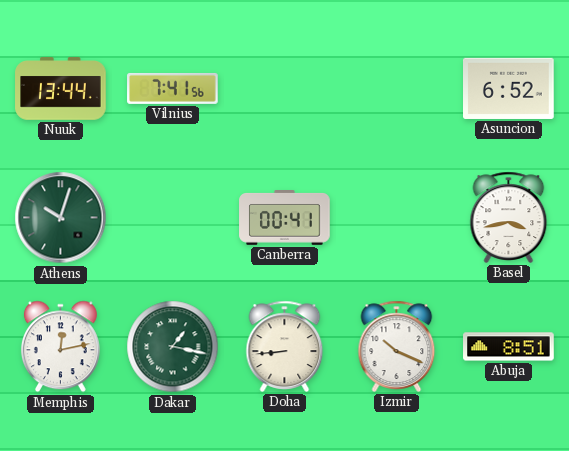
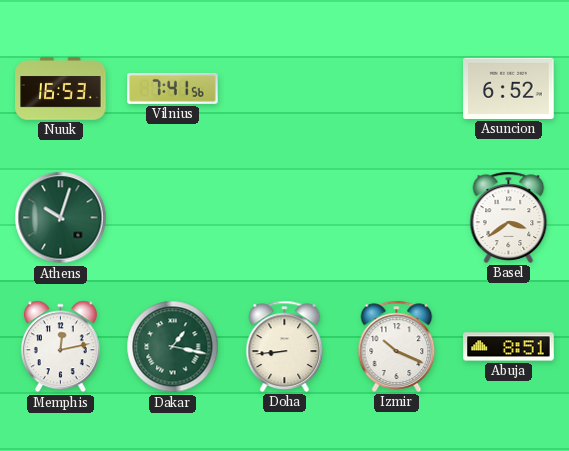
Nuuk: 13:44 -> 16:53
Canberra: 00:41 -> none
Basel: 3:43 -> 3:39
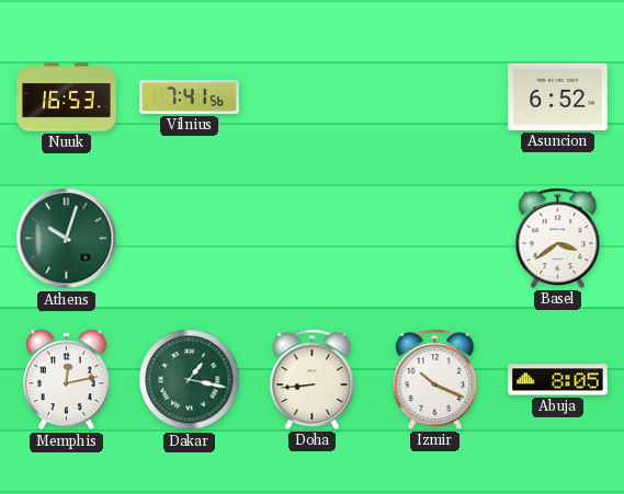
Abuja: 8:51 -> 8:05
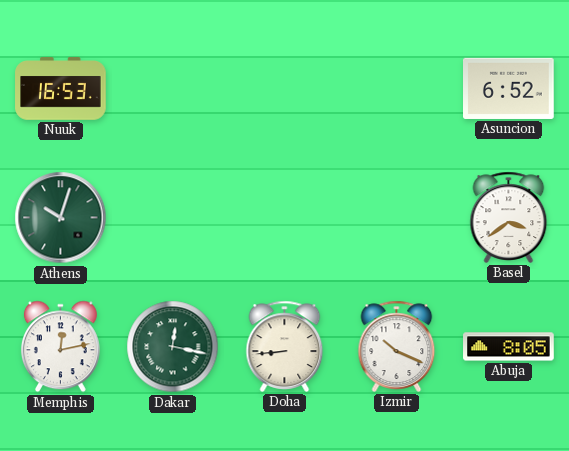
Vilnius: 7:41 -> none
Dakar: 1:17 -> 12:17
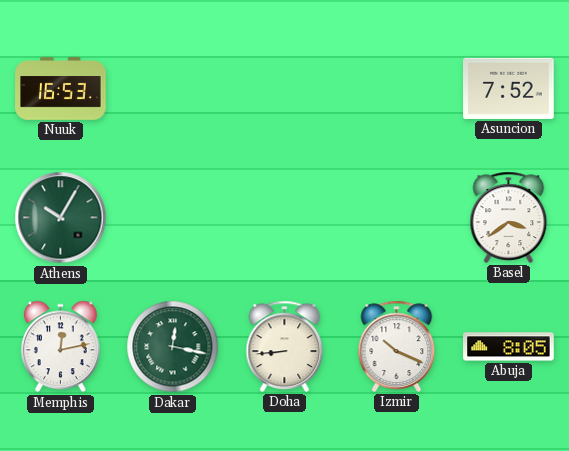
Asuncion: 6:52 -> 7:52
Athens: 10:03 -> 10:05
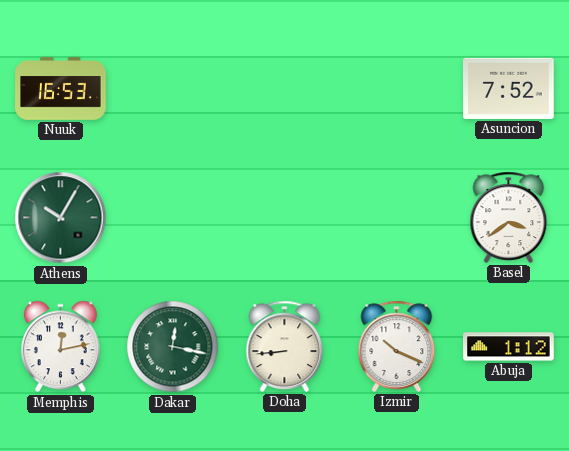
Abuja: 8:05 -> 1:12
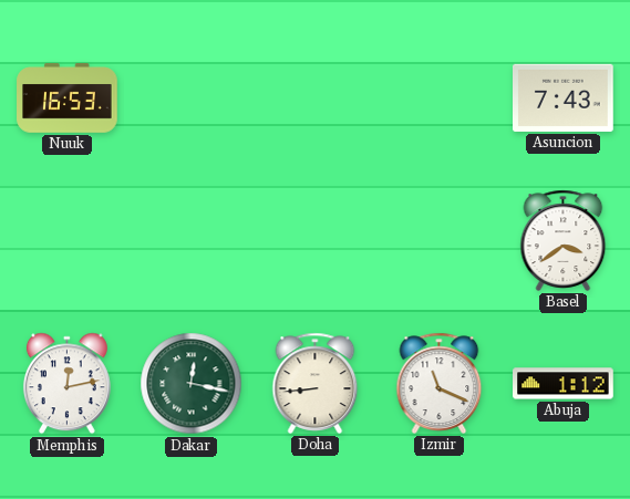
Asuncion: 7:52 -> 7:43
Athens: 10:05 -> none
Izmir: 10:19 -> 11:19
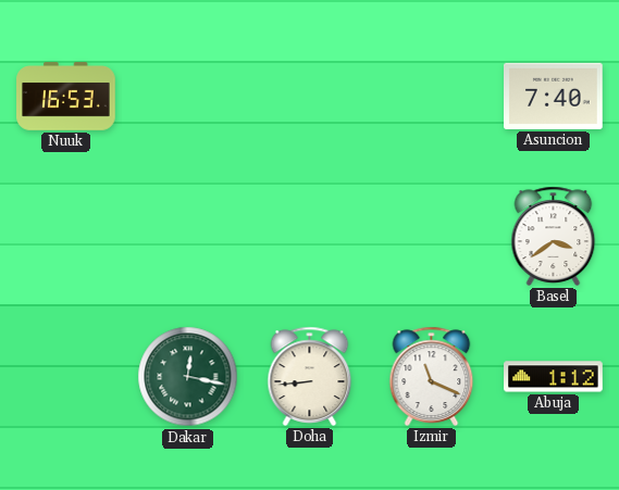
Asuncion: 7:43 -> 7:40
Memphis: 12:13 -> none
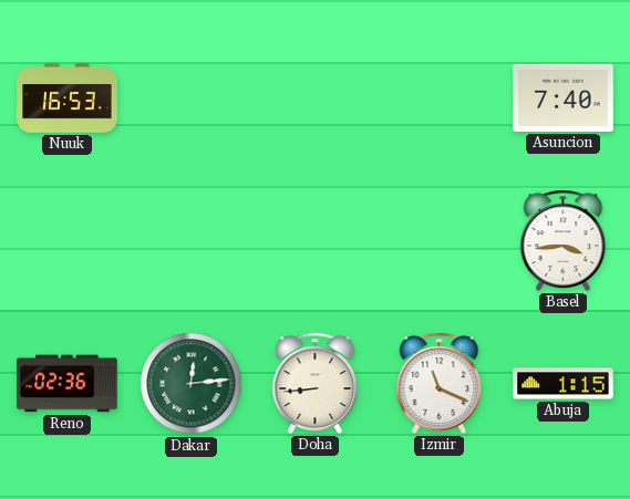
Basel: 3:39 -> 3:44
Reno: none -> 02:36
Dakar: 12:17 -> 12:14
Abuja: 1:12 -> 1:15
